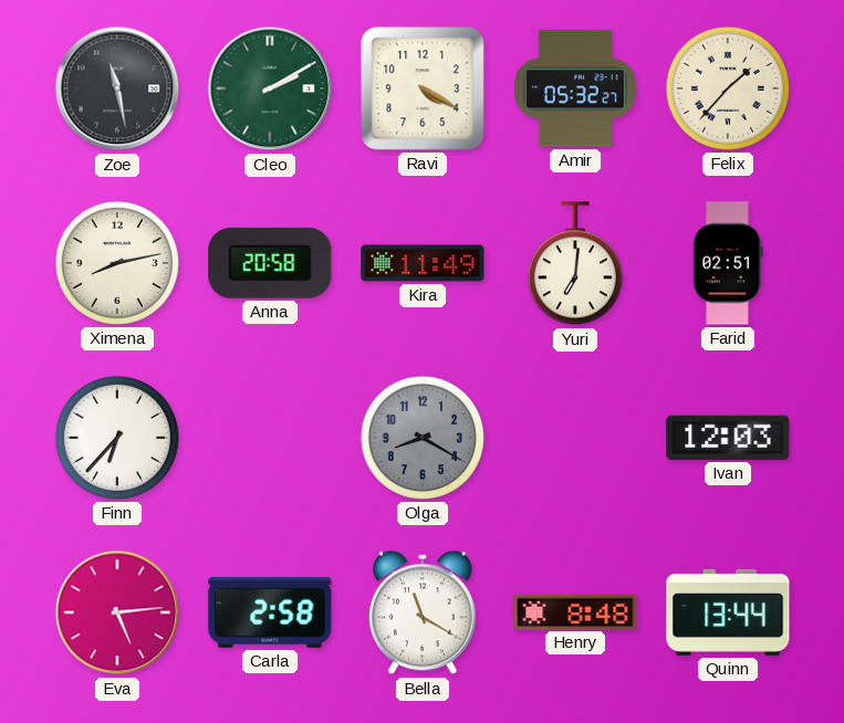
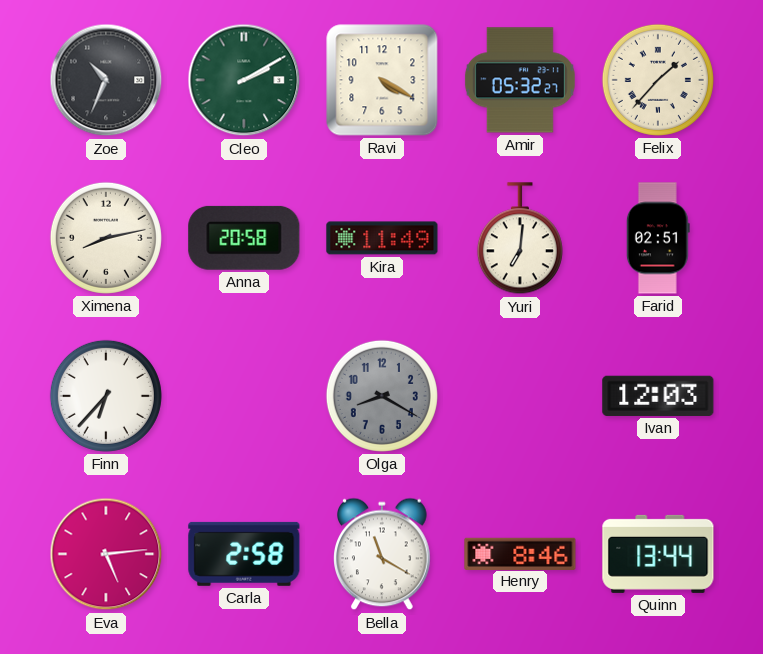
Zoe: 11:28 -> 10:34
Henry: 8:48 -> 8:46
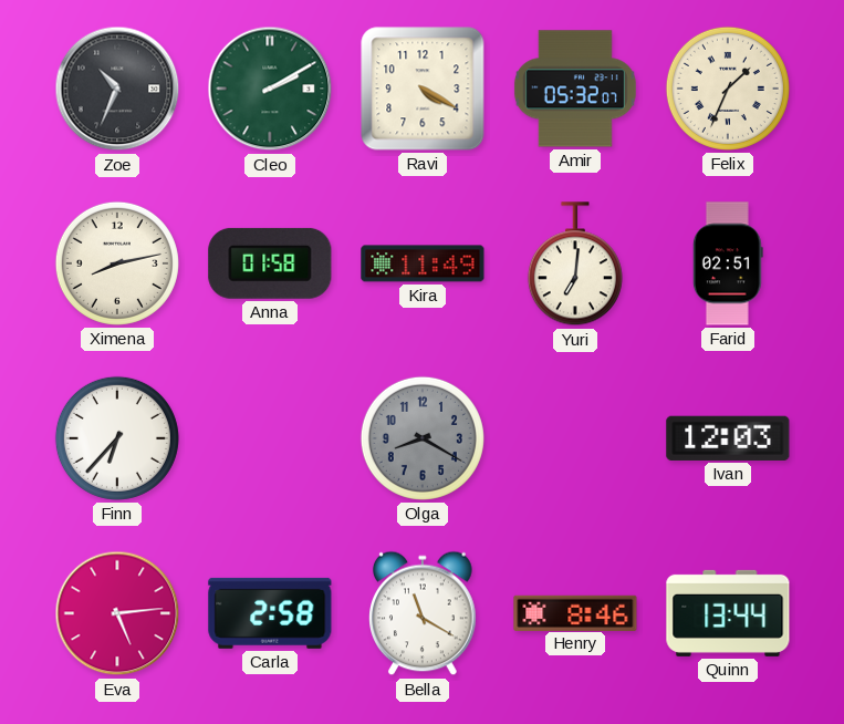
Amir: 05:32:27 -> 05:32:07
Felix: 1:37 -> 1:34
Anna: 20:58 -> 01:58
